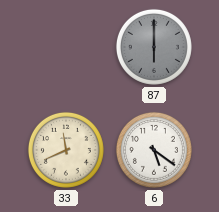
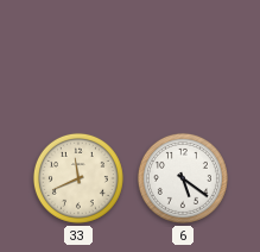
87: 6:00 -> none
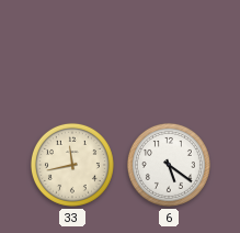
33: 11:41 -> 11:43
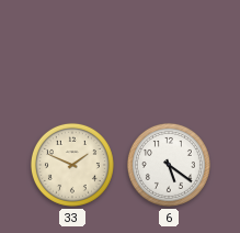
33: 11:43 -> 1:49
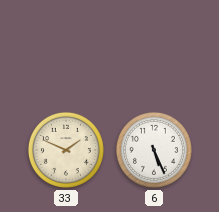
6: 5:21 -> 5:26
